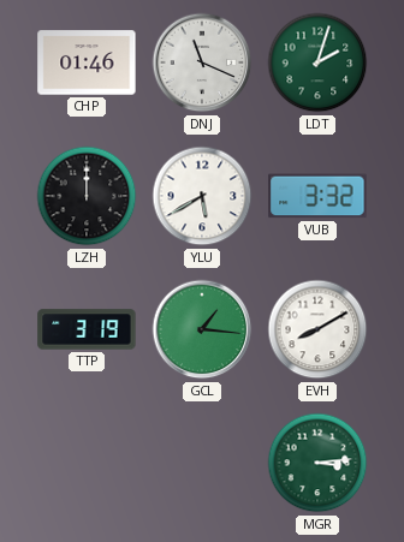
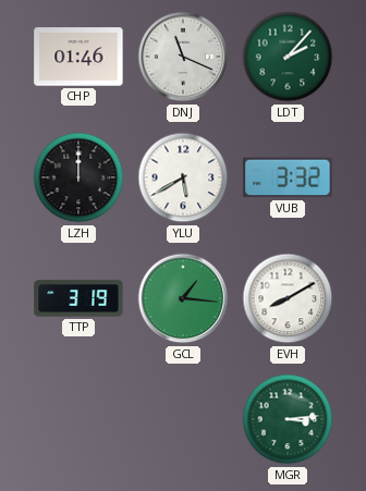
LDT: 2:03 -> 2:07
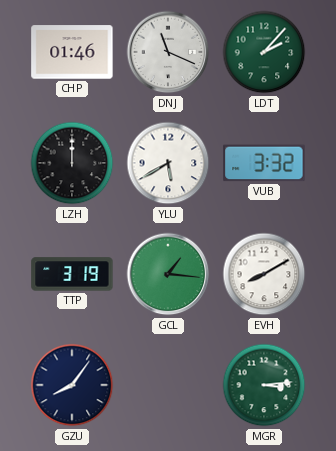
GZU: none -> 8:06
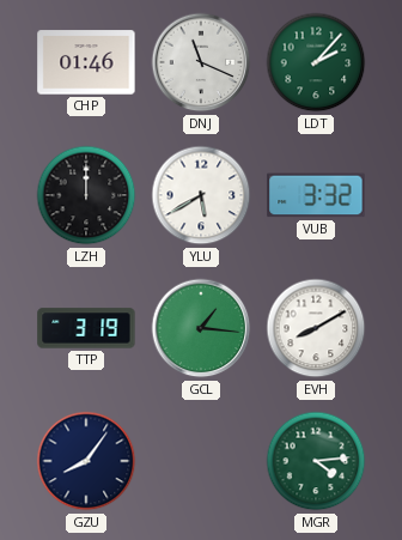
MGR: 3:14 -> 4:14
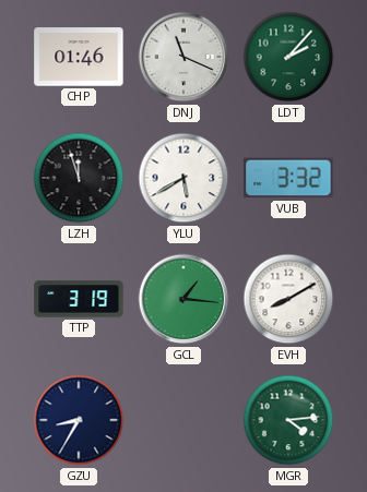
LZH: 12:00 -> 11:57
GZU: 8:06 -> 8:35
